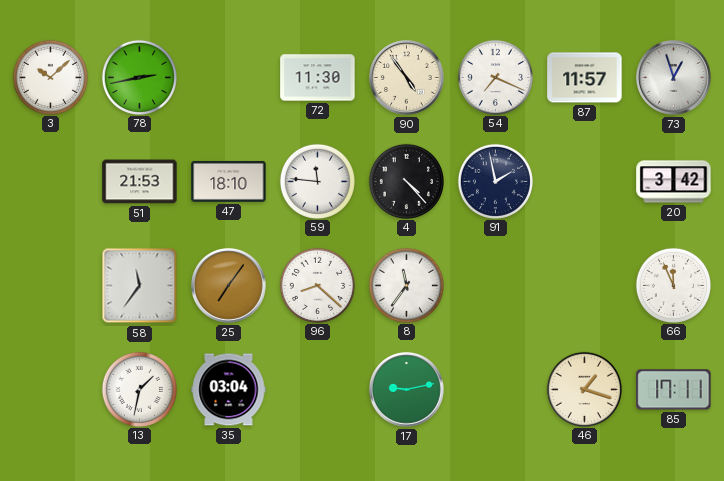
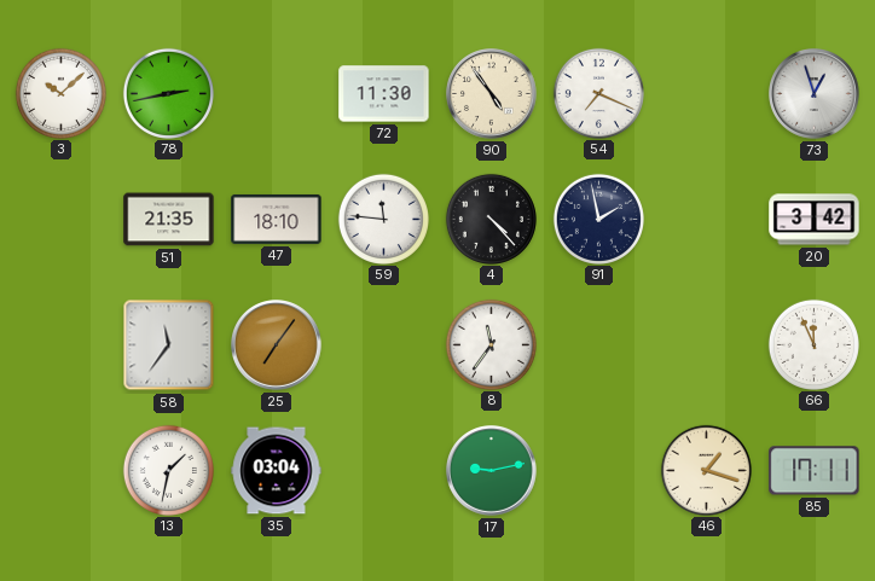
87: 11:57 -> none
51: 21:53 -> 21:35
96: 8:22 -> none
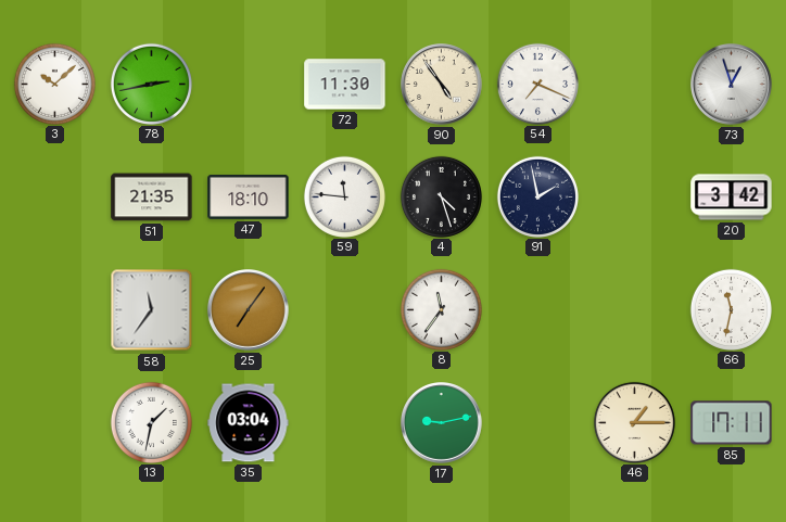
4: 4:23 -> 4:27
66: 11:56 -> 11:32
46: 1:18 -> 1:15
